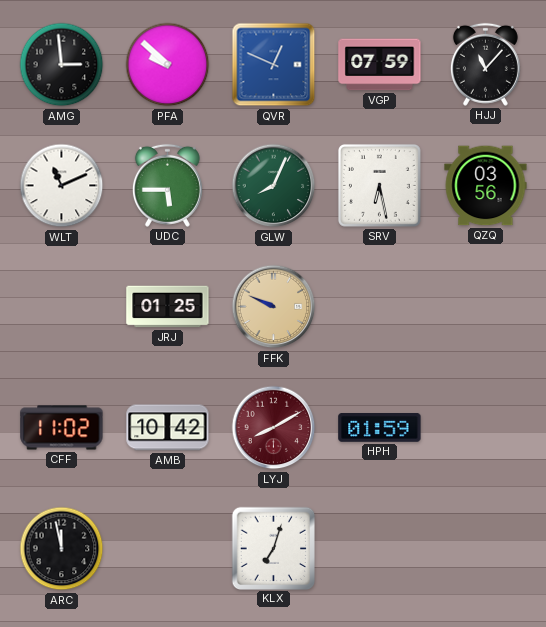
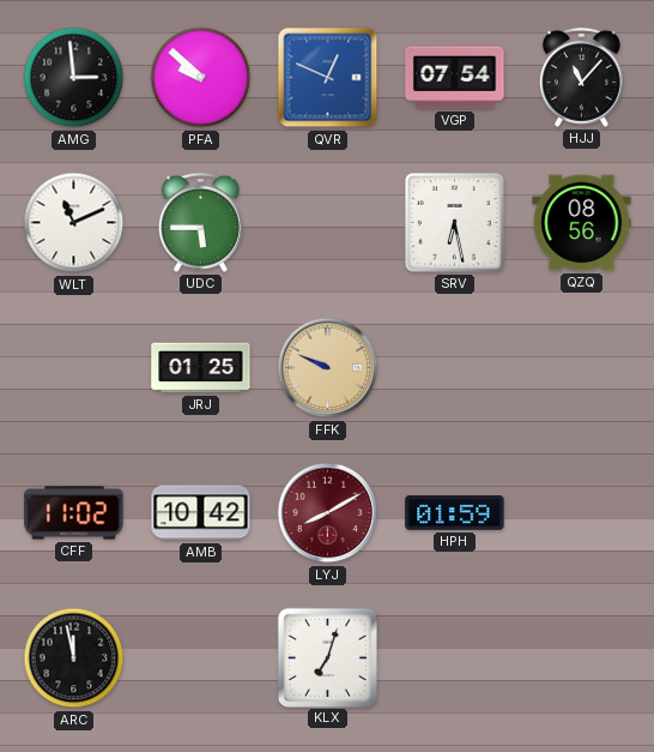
VGP: 07:59 -> 07:54
GLW: 8:04 -> none
QZQ: 03:56 -> 08:56
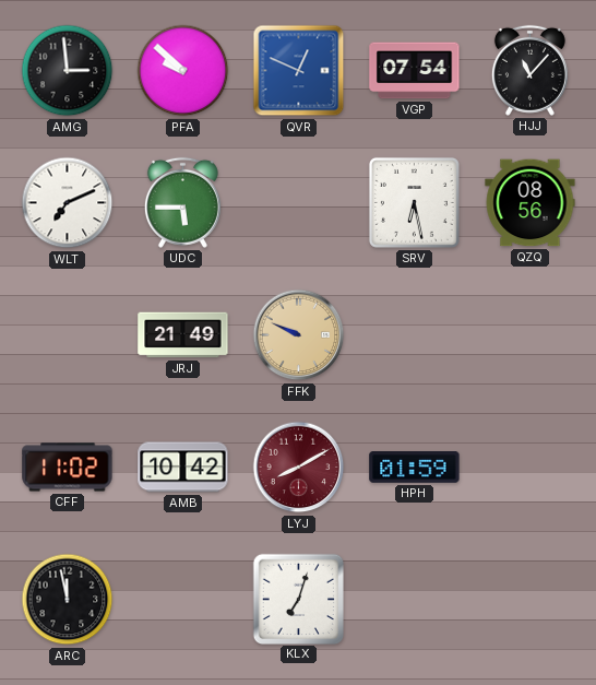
WLT: 11:11 -> 7:11
JRJ: 01:25 -> 21:49
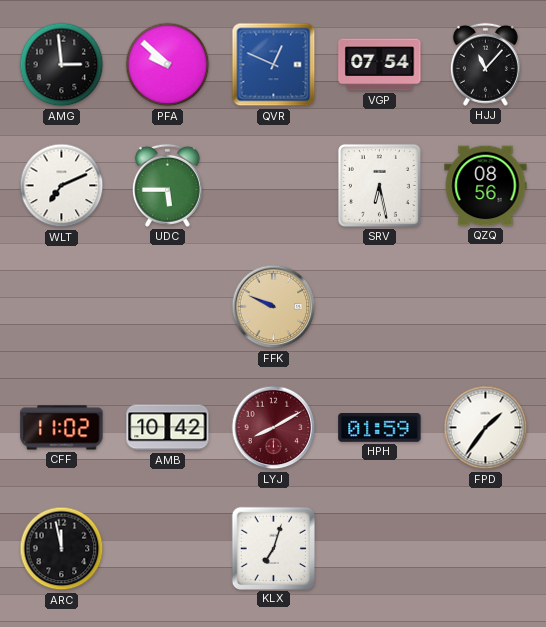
JRJ: 21:49 -> none
FPD: none -> 1:36
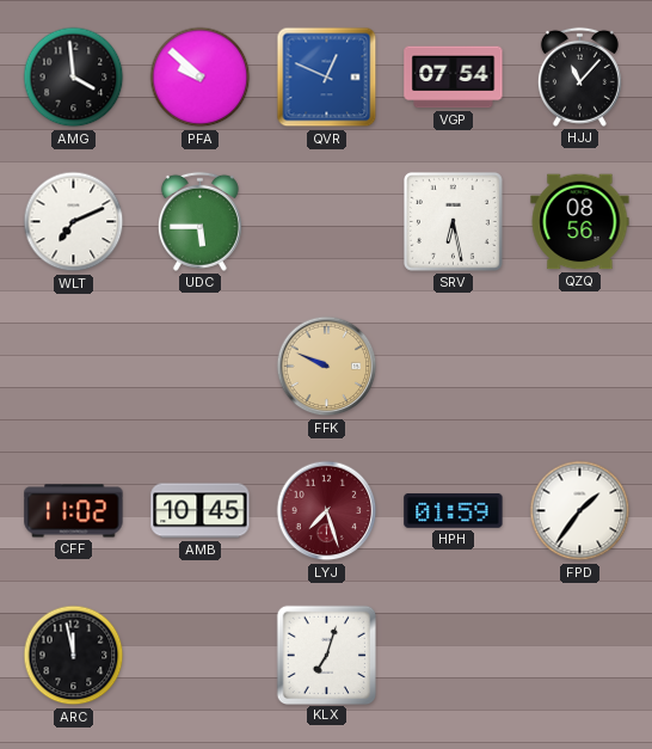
AMG: 2:59 -> 3:59
AMB: 10:42 -> 10:45
LYJ: 8:10 -> 7:27
